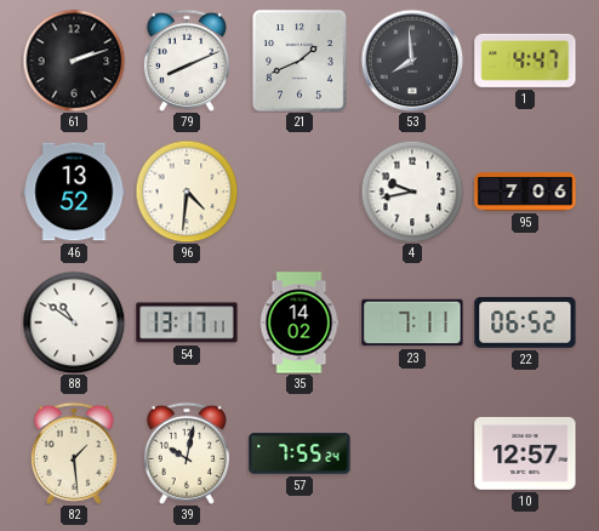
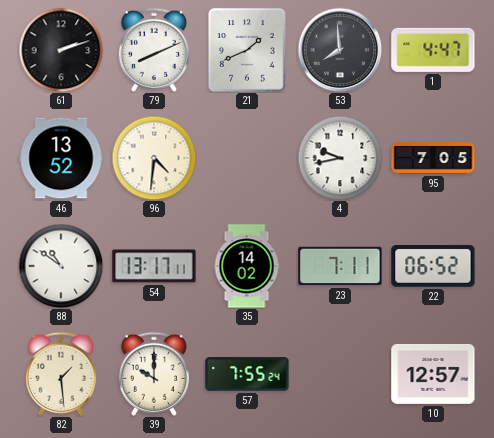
95: 7:06 -> 7:05
39: 10:02 -> 10:00
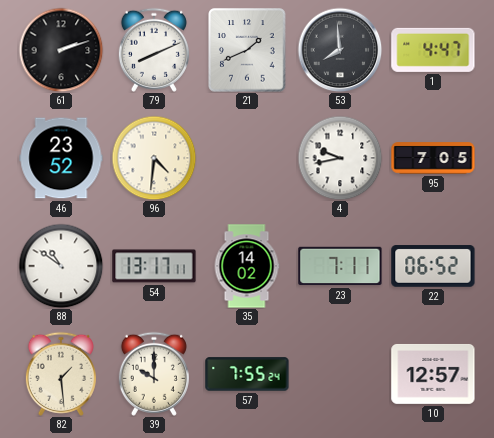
46: 13:52 -> 23:52
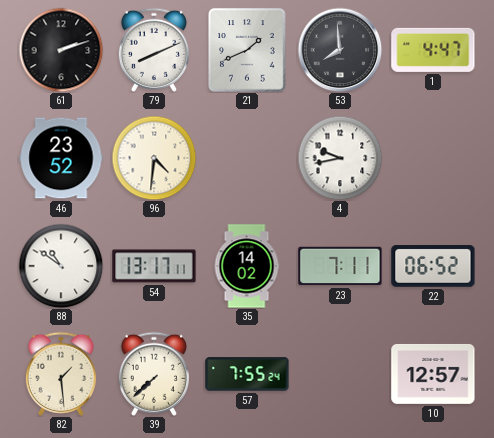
95: 7:05 -> none
39: 10:00 -> 7:38
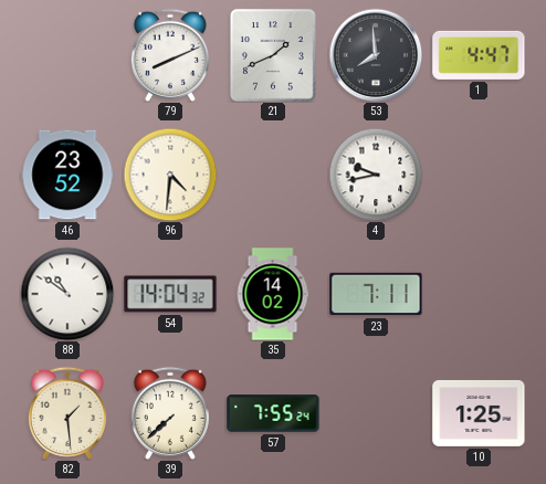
61: 2:12 -> none
54: 13:17 -> 14:04
22: 06:52 -> none
10: 12:57 -> 1:25
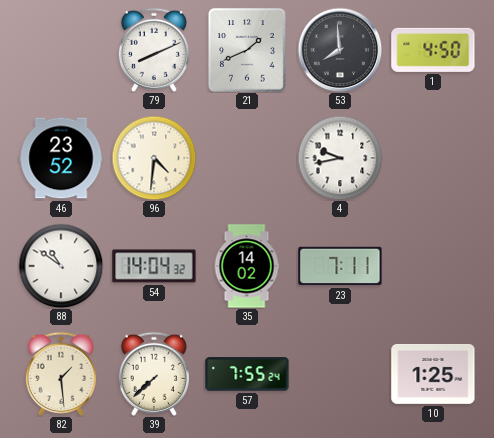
1: 4:47 -> 4:50
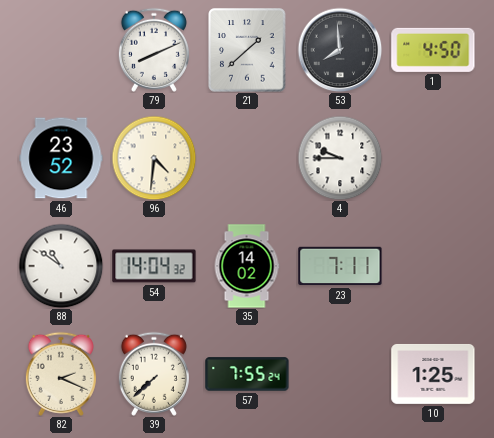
21: 1:41 -> 1:38
4: 9:43 -> 9:45
82: 1:29 -> 2:19
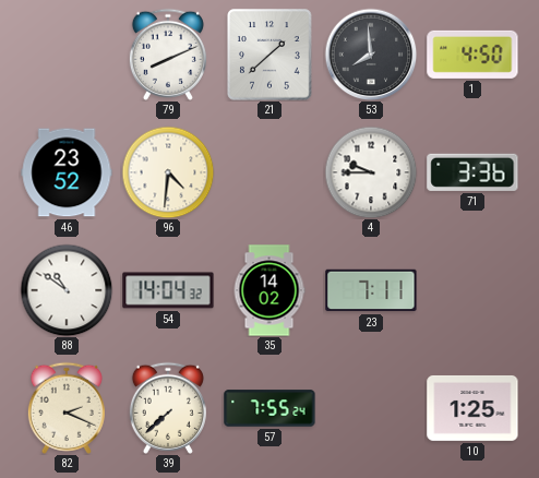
71: none -> 3:36
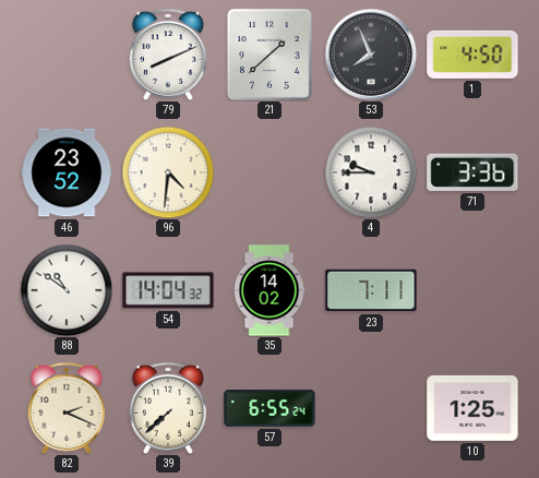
53: 7:59 -> 7:56
57: 7:55 -> 6:55
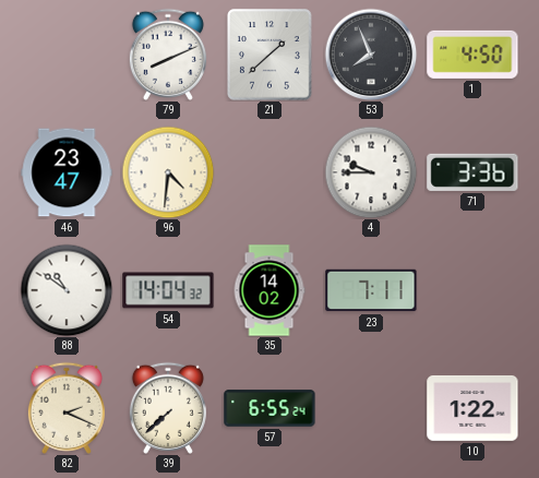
46: 23:52 -> 23:47
10: 1:25 -> 1:22
